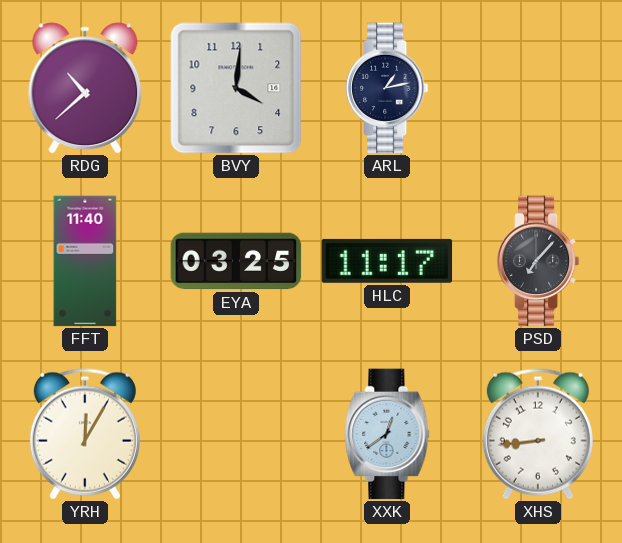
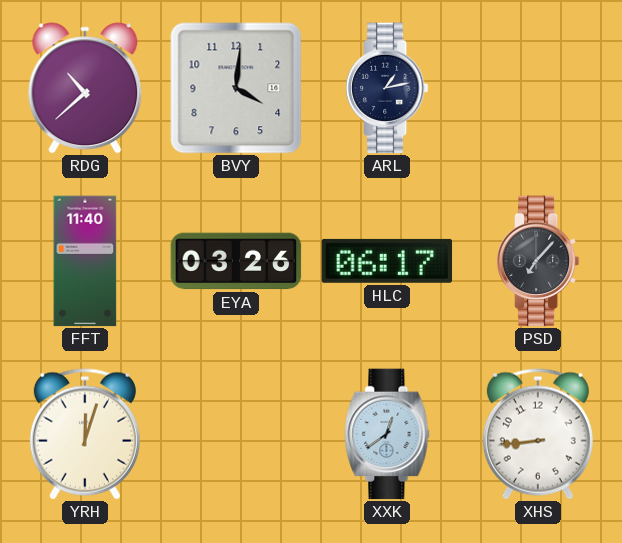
EYA: 03:25 -> 03:26
HLC: 11:17 -> 06:17
YRH: 12:05 -> 12:03
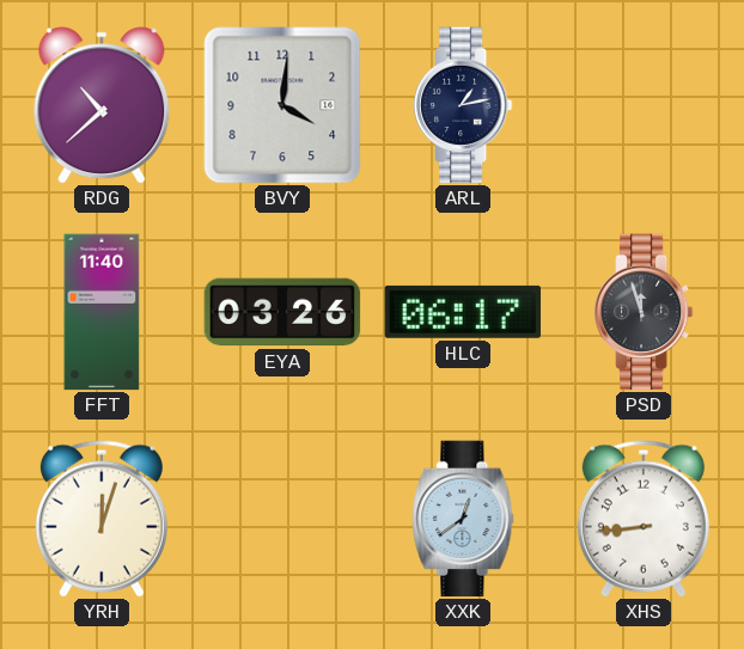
PSD: 7:07 -> 11:57
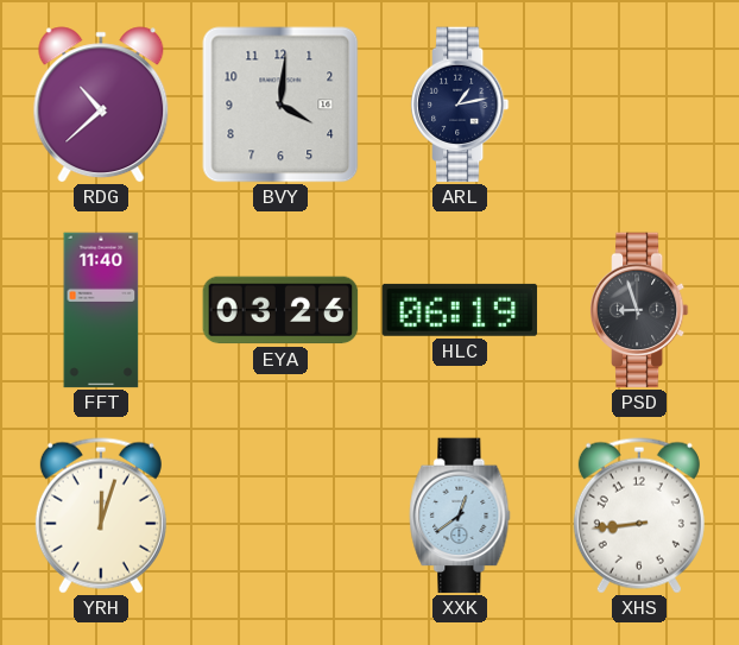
HLC: 06:17 -> 06:19
PSD: 11:57 -> 8:57
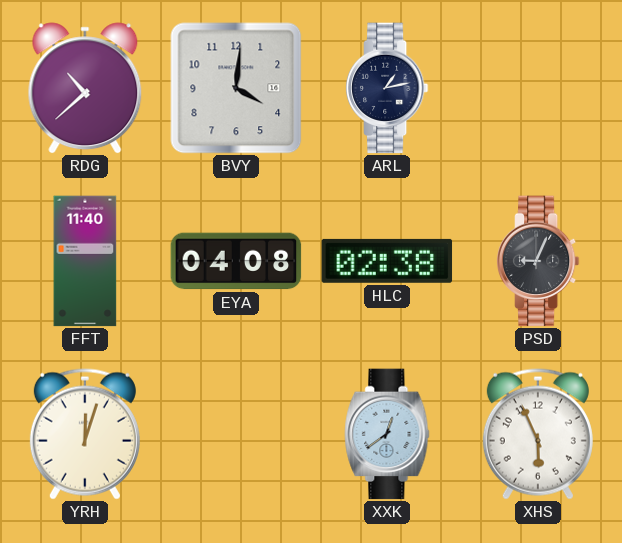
EYA: 03:26 -> 04:08
HLC: 06:19 -> 02:38
PSD: 8:57 -> 9:04
XHS: 8:44 -> 5:56
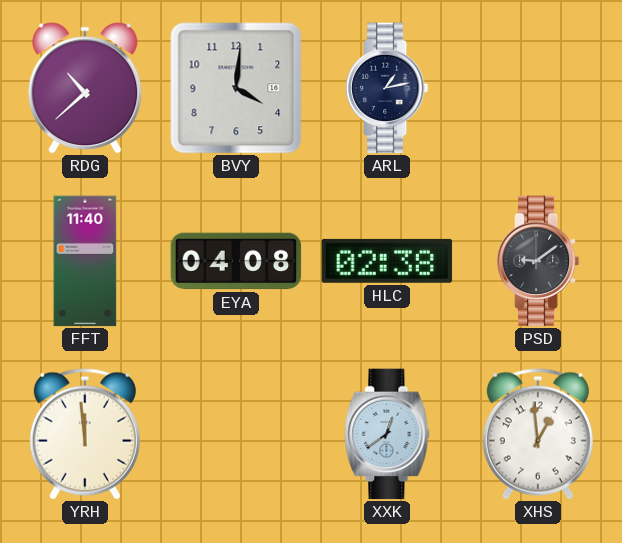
PSD: 9:04 -> 9:09
YRH: 12:03 -> 11:59
XHS: 5:56 -> 12:59
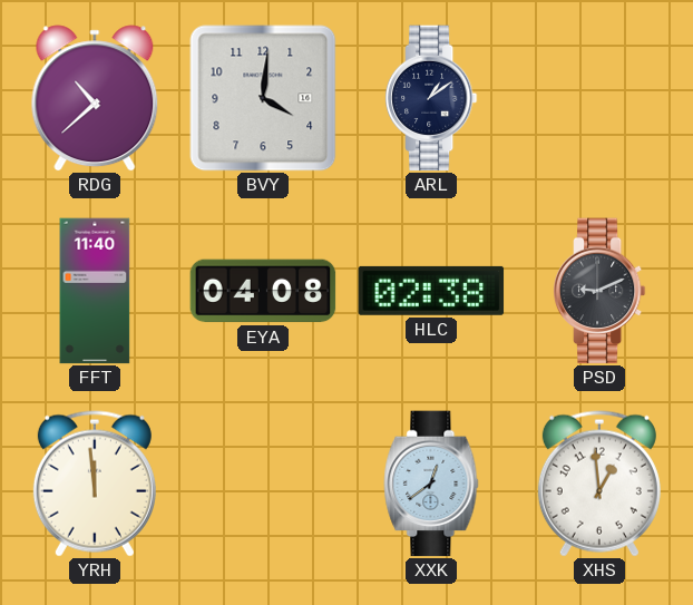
ARL: 1:13 -> 1:09
PSD: 9:09 -> 9:11
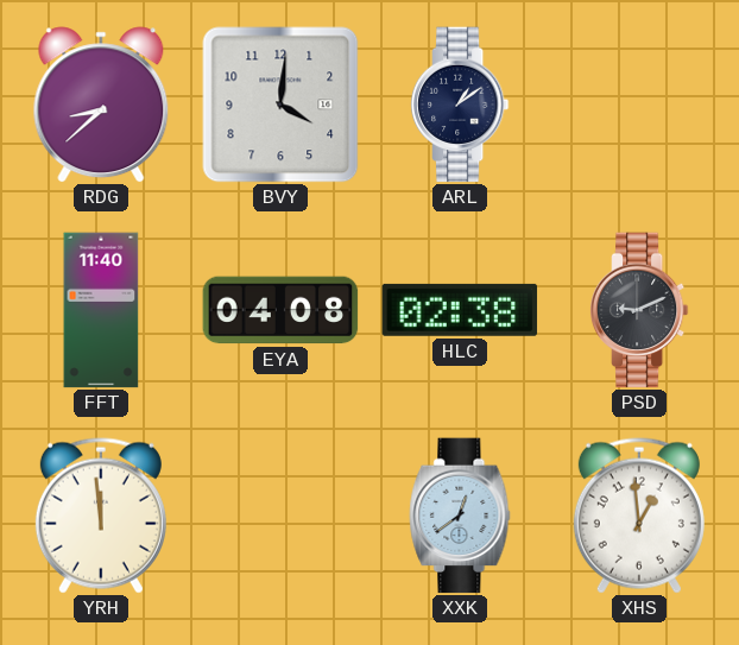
RDG: 10:38 -> 8:38
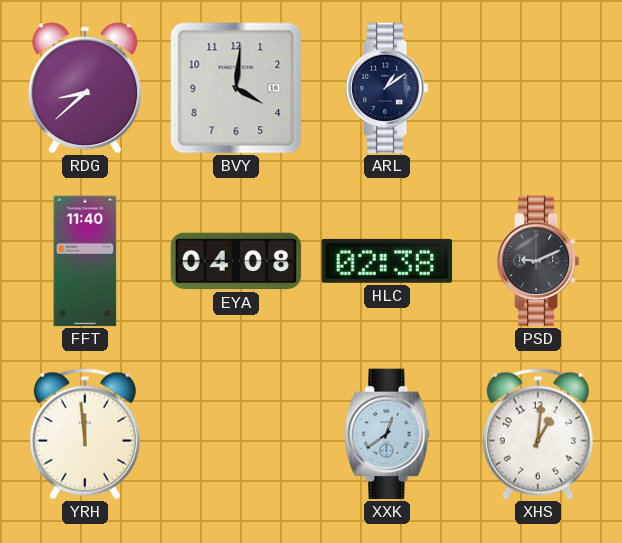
XHS: 12:59 -> 1:01
